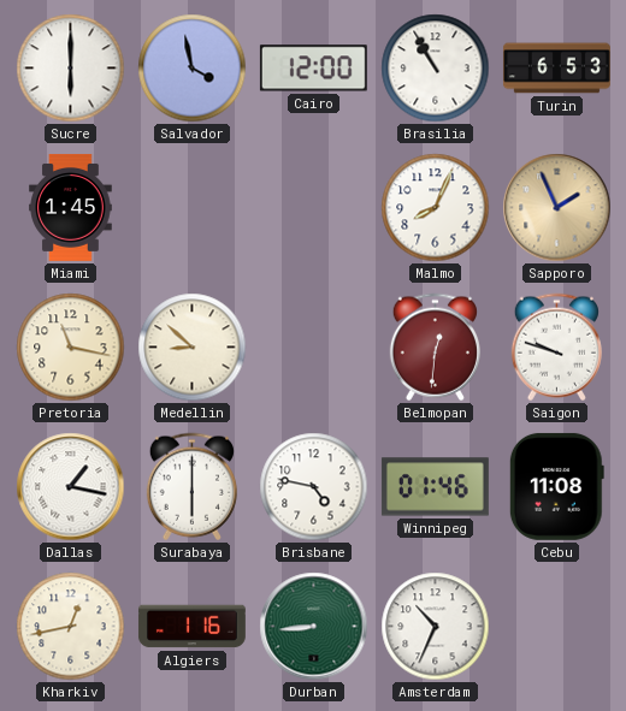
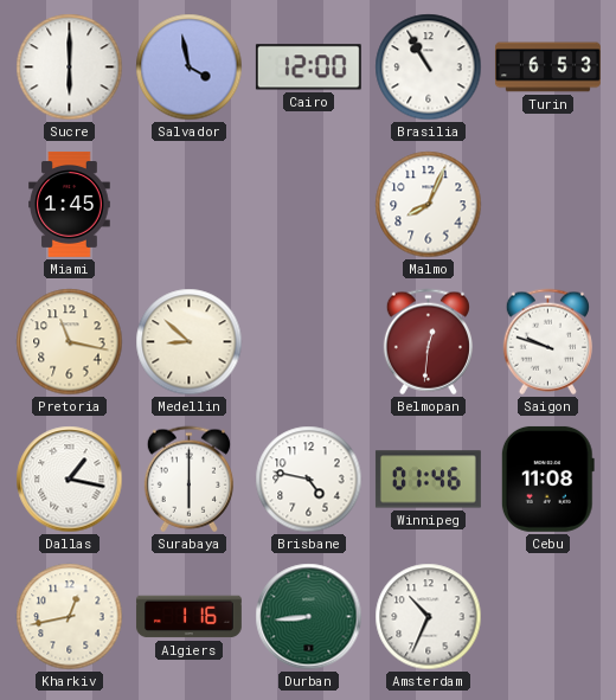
Sapporo: 1:56 -> none
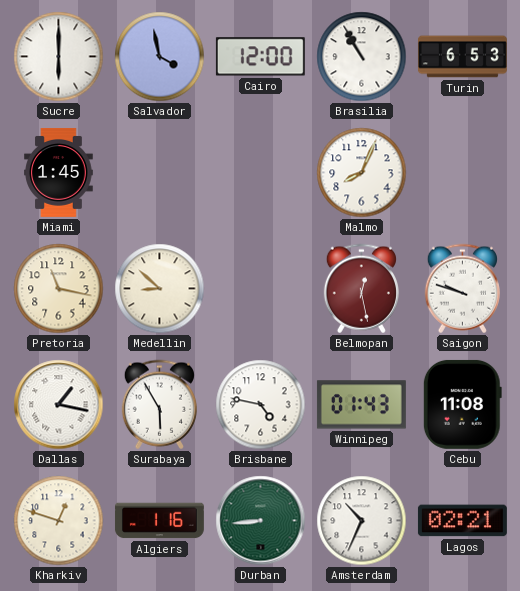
Belmopan: 12:31 -> 12:28
Surabaya: 6:00 -> 5:55
Winnipeg: 01:46 -> 01:43
Kharkiv: 12:43 -> 12:48
Lagos: none -> 02:21
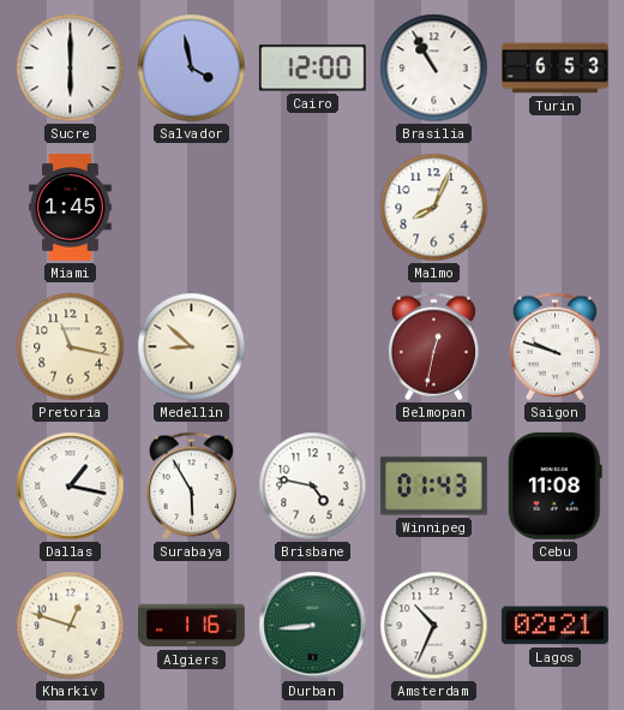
Belmopan: 12:28 -> 12:32
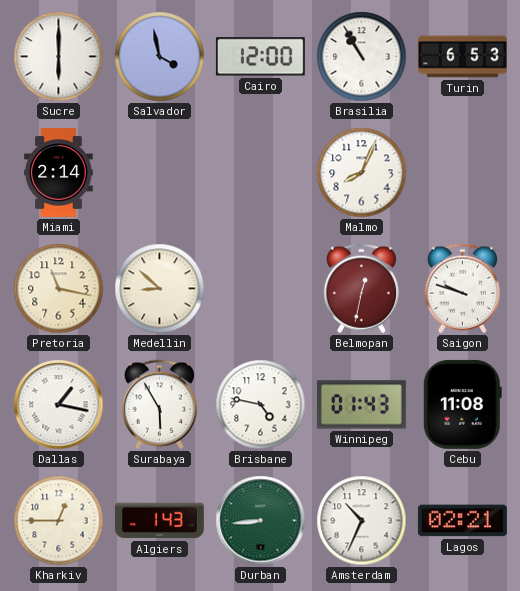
Miami: 1:45 -> 2:14
Kharkiv: 12:48 -> 12:45
Algiers: 1:16 -> 1:43
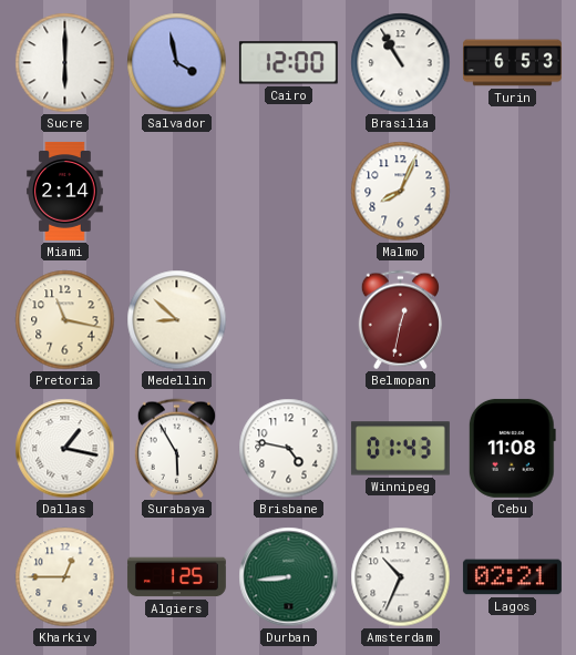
Saigon: 9:48 -> none
Algiers: 1:43 -> 1:25
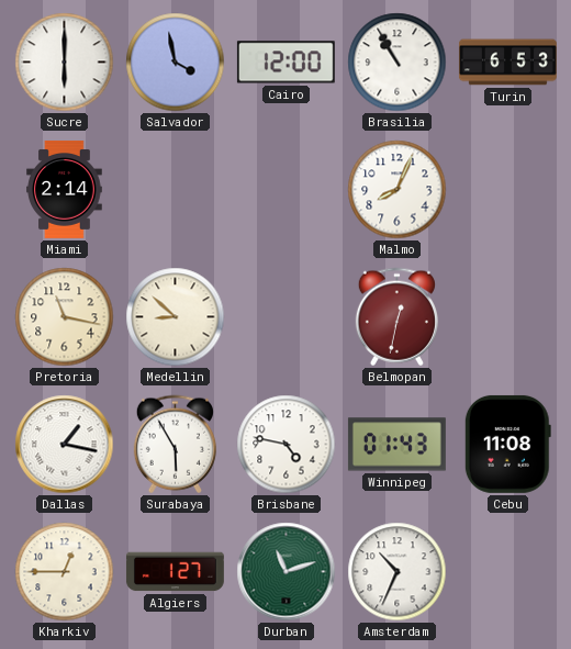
Algiers: 1:25 -> 1:27
Durban: 8:44 -> 11:12
Lagos: 02:21 -> none
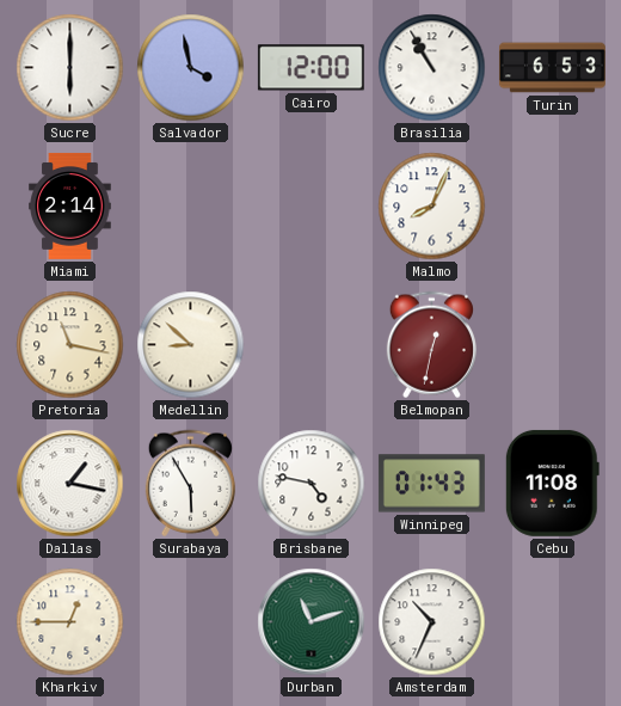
Algiers: 1:27 -> none
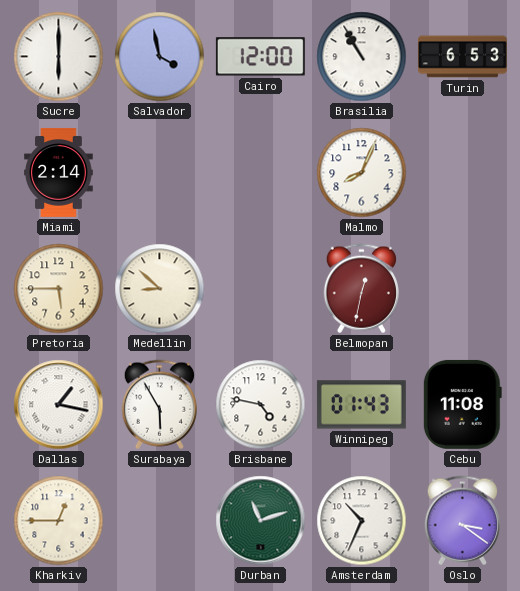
Pretoria: 11:17 -> 5:45
Oslo: none -> 3:21
